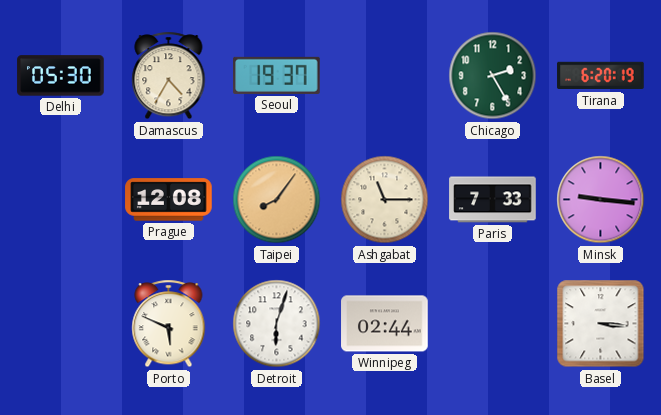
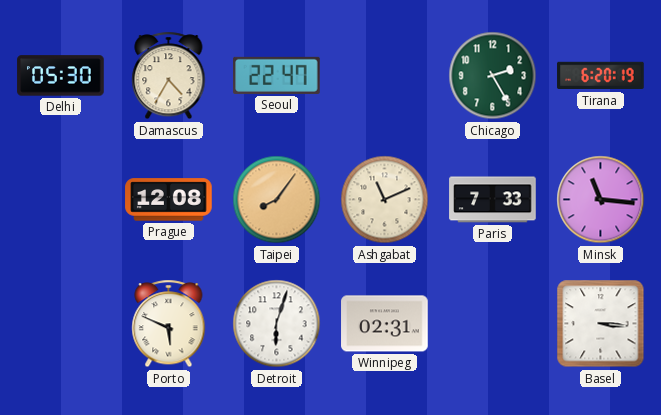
Seoul: 19:37 -> 22:47
Ashgabat: 11:15 -> 11:11
Minsk: 9:16 -> 11:16
Winnipeg: 02:44 -> 02:31
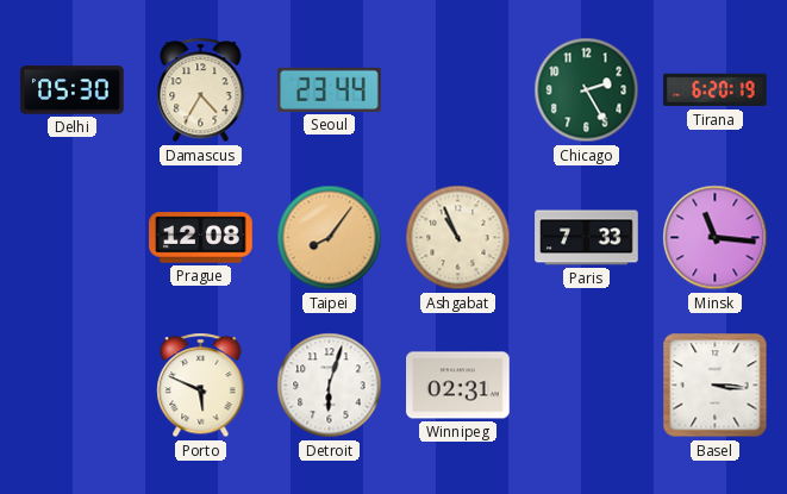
Seoul: 22:47 -> 23:44
Ashgabat: 11:11 -> 10:56
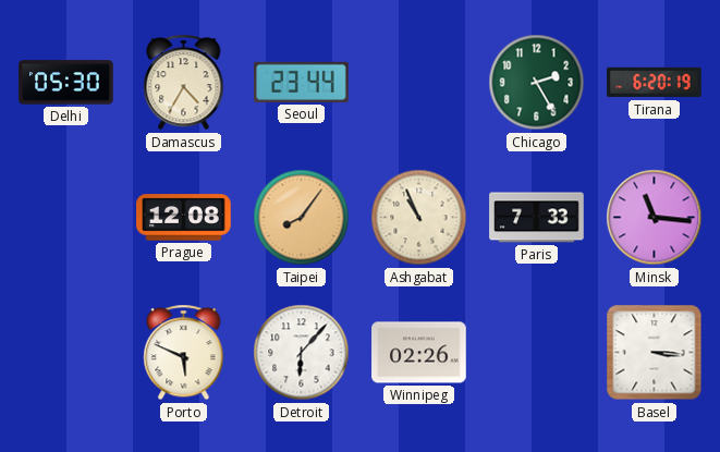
Detroit: 6:03 -> 6:07
Winnipeg: 02:31 -> 02:26
